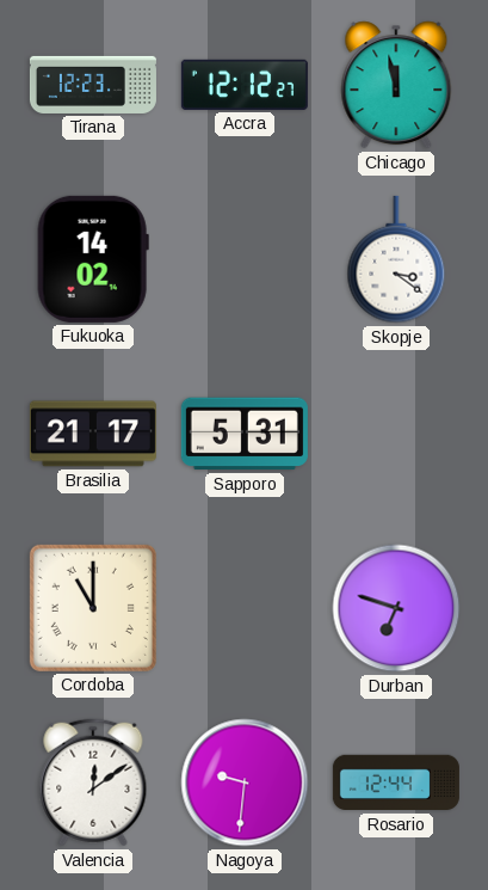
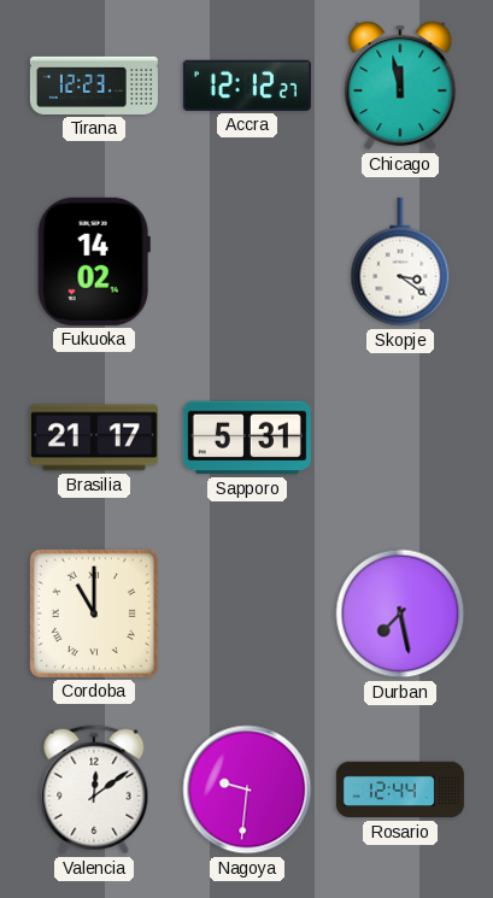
Durban: 6:48 -> 7:28
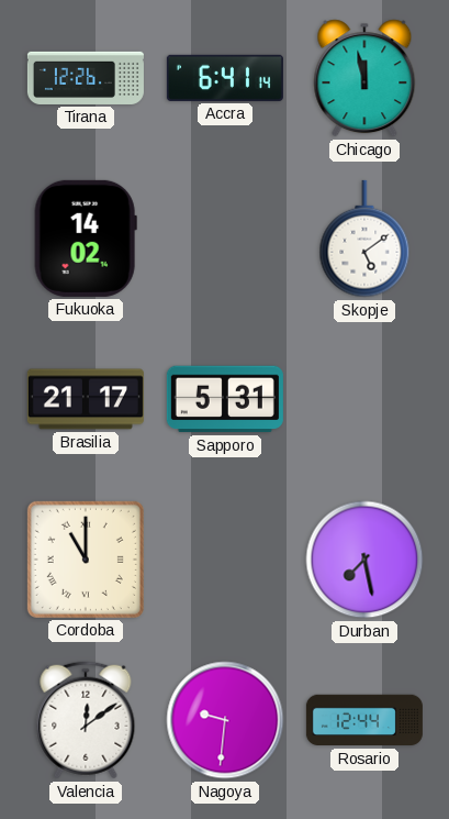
Tirana: 12:23 -> 12:26
Accra: 12:12 -> 6:41
Skopje: 3:21 -> 5:09
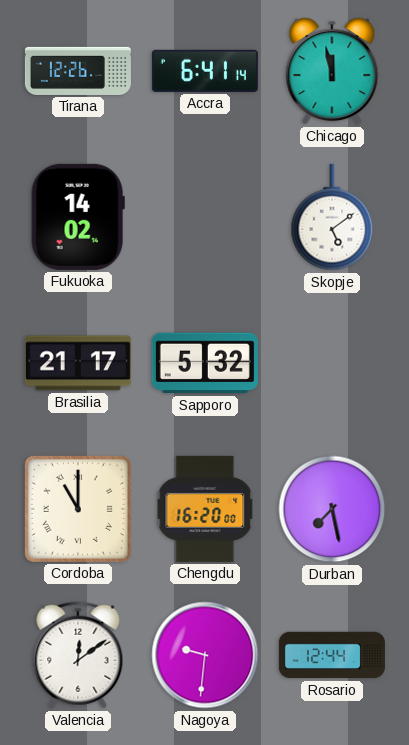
Sapporo: 5:31 -> 5:32
Chengdu: none -> 16:20
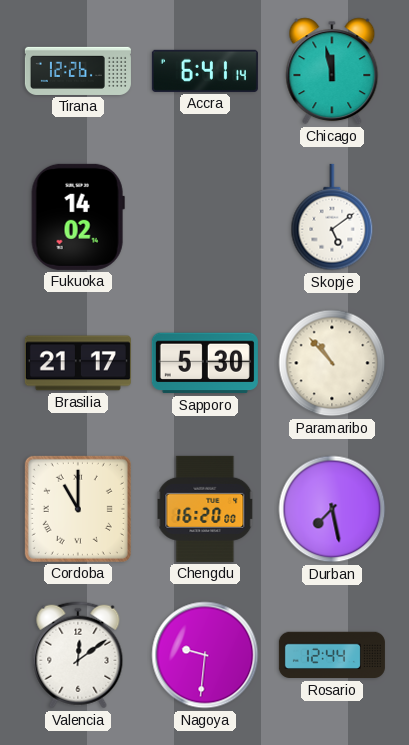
Sapporo: 5:32 -> 5:30
Paramaribo: none -> 10:53
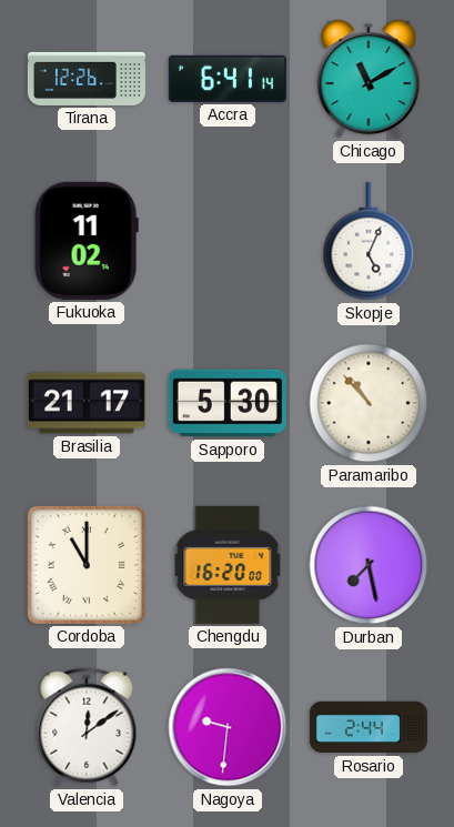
Chicago: 11:58 -> 11:10
Fukuoka: 14:02 -> 11:02
Skopje: 5:09 -> 5:04
Rosario: 12:44 -> 2:44
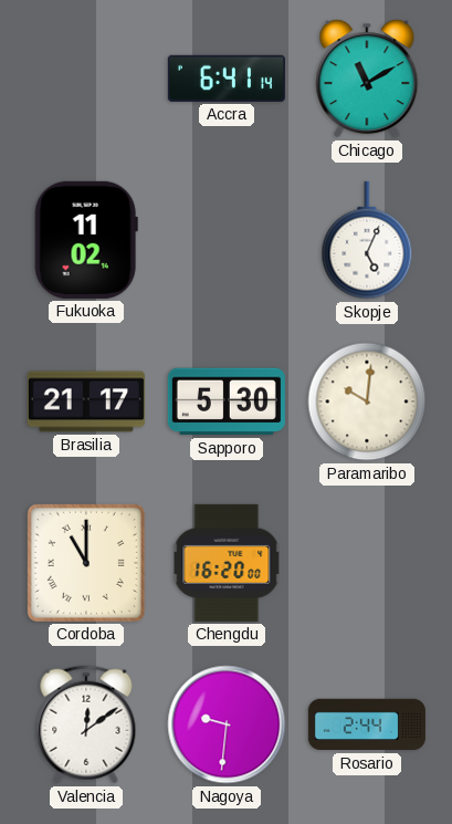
Tirana: 12:26 -> none
Paramaribo: 10:53 -> 10:01
Durban: 7:28 -> none
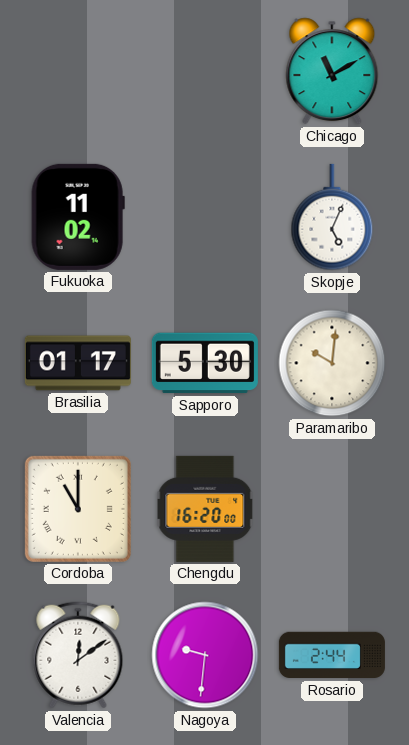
Accra: 6:41 -> none
Brasilia: 21:17 -> 01:17
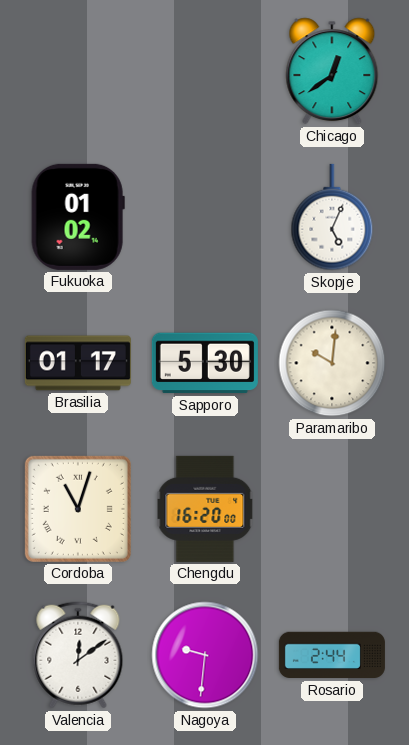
Chicago: 11:10 -> 12:39
Fukuoka: 11:02 -> 01:02
Cordoba: 11:00 -> 11:03
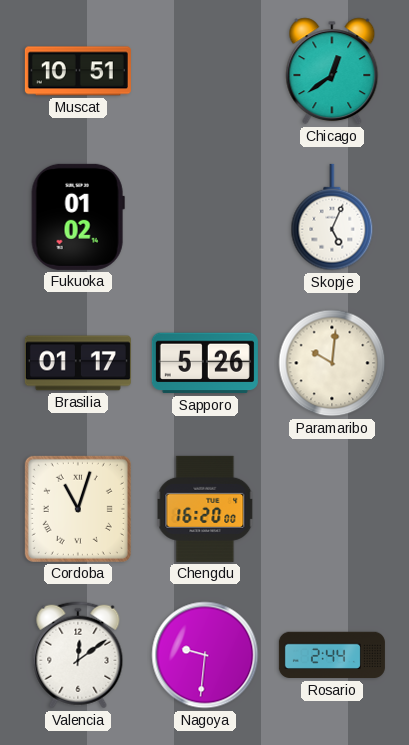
Muscat: none -> 10:51
Sapporo: 5:30 -> 5:26
